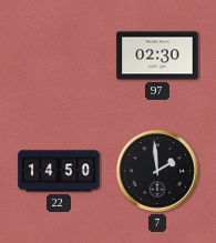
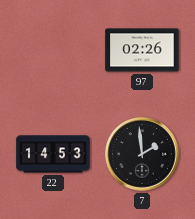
97: 02:30 -> 02:26
22: 14:50 -> 14:53
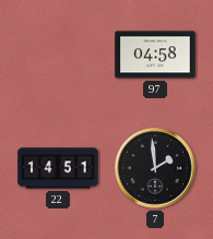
97: 02:26 -> 04:58
22: 14:53 -> 14:51
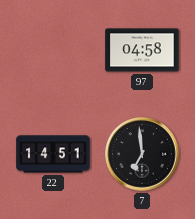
7: 1:59 -> 6:59
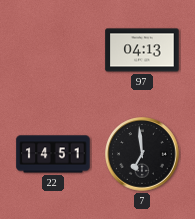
97: 04:58 -> 04:13
